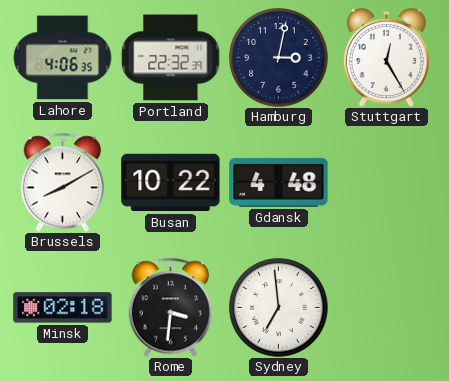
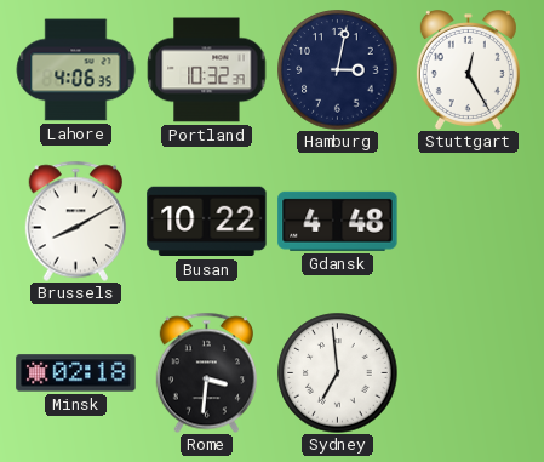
Portland: 22:32 -> 10:32
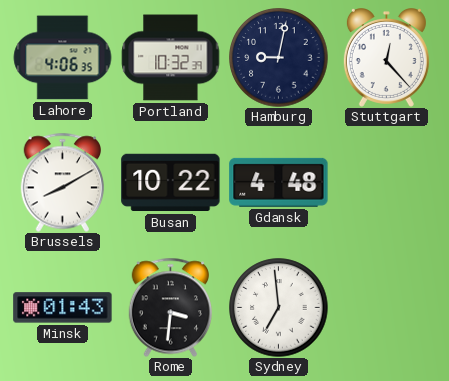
Hamburg: 3:02 -> 9:02
Stuttgart: 12:25 -> 12:23
Minsk: 02:18 -> 01:43
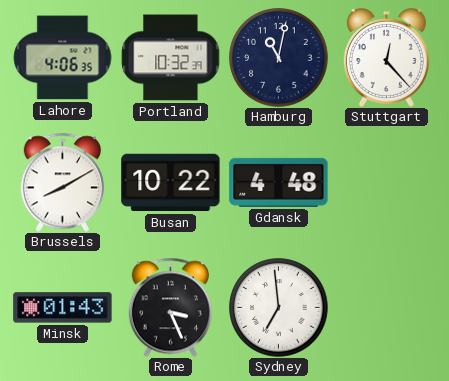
Hamburg: 9:02 -> 11:02
Rome: 3:31 -> 3:26
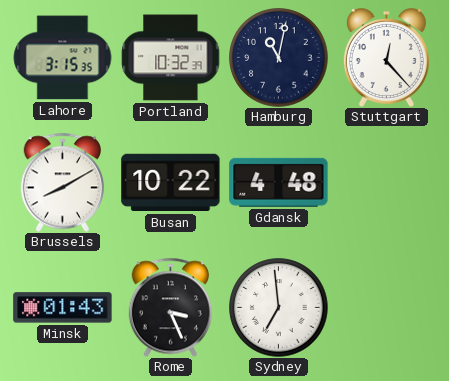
Lahore: 4:06 -> 3:15
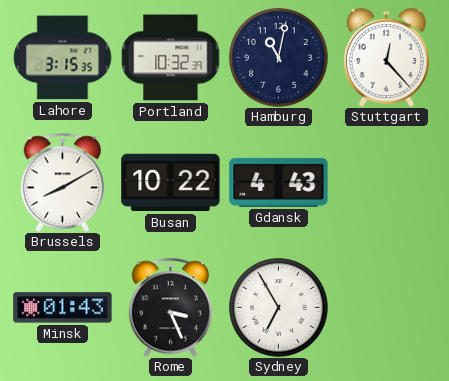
Gdansk: 4:48 -> 4:43
Sydney: 6:59 -> 6:55
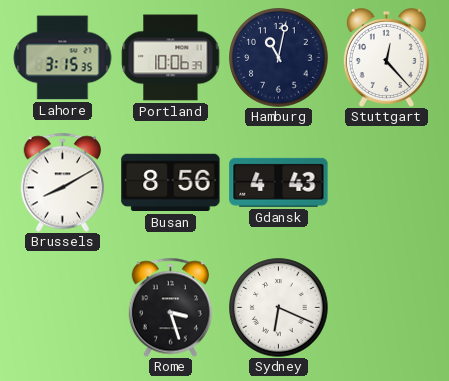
Portland: 10:32 -> 10:06
Busan: 10:22 -> 8:56
Minsk: 01:43 -> none
Rome: 3:26 -> 3:27
Sydney: 6:55 -> 6:19
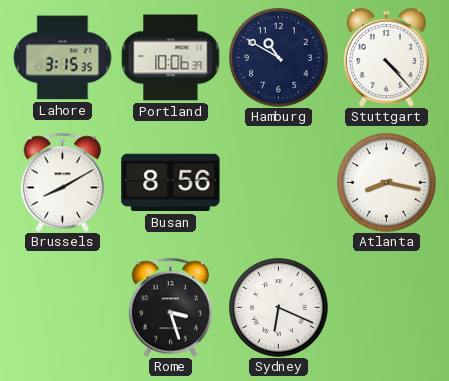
Hamburg: 11:02 -> 10:50
Stuttgart: 12:23 -> 4:23
Gdansk: 4:43 -> none
Atlanta: none -> 8:17
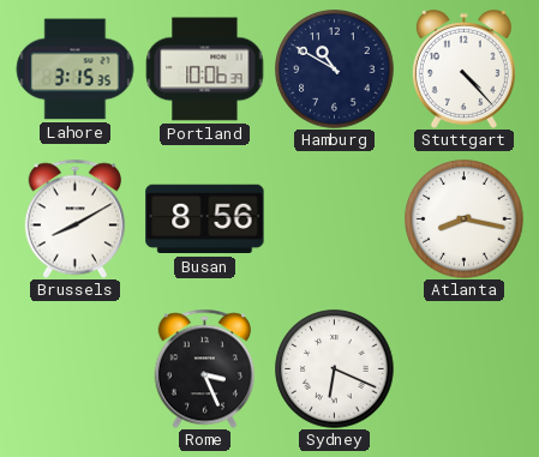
Rome: 3:27 -> 3:26
